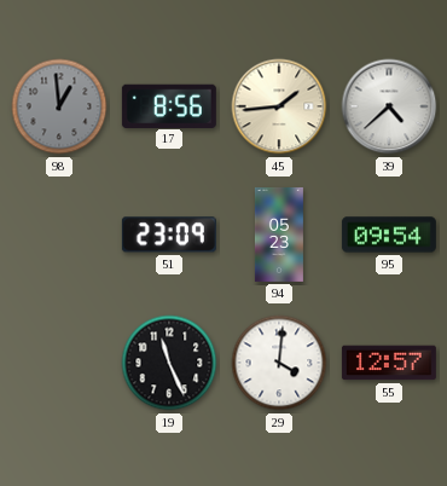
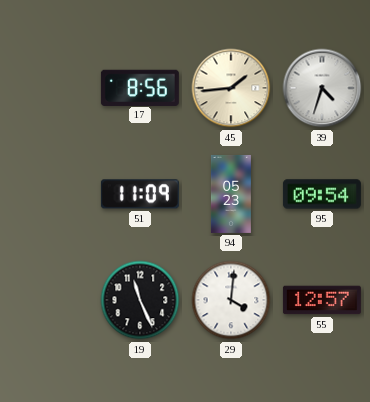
98: 12:59 -> none
39: 4:38 -> 4:33
51: 23:09 -> 11:09
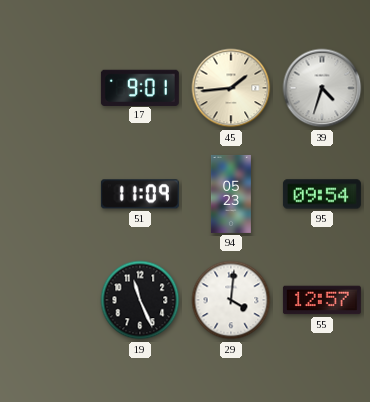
17: 8:56 -> 9:01
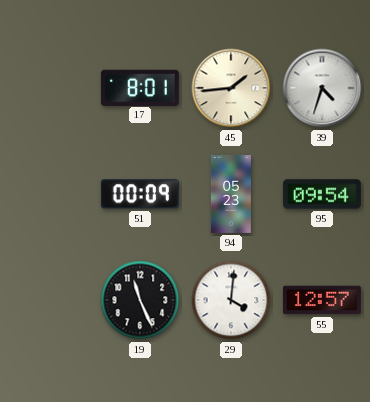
17: 9:01 -> 8:01
51: 11:09 -> 00:09
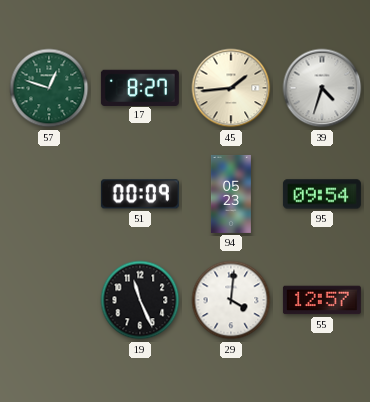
57: none -> 12:48
17: 8:01 -> 8:27
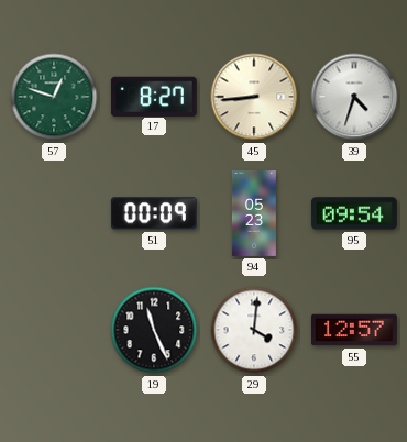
45: 1:44 -> 8:44
